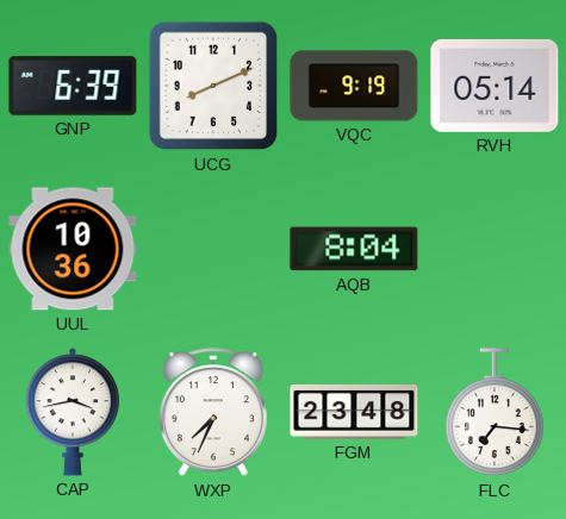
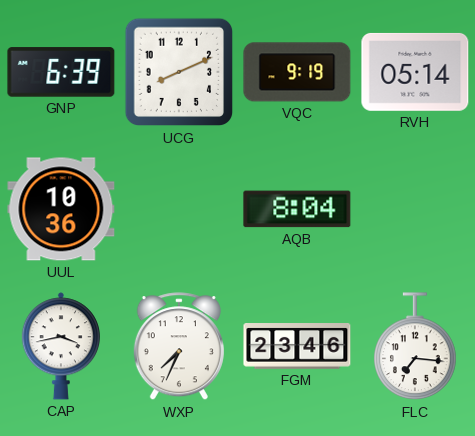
FGM: 23:48 -> 23:46
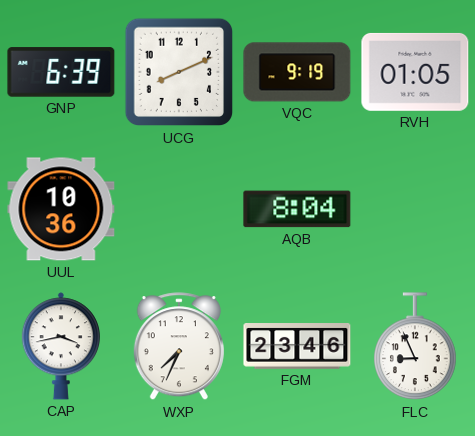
RVH: 05:14 -> 01:05
FLC: 7:16 -> 8:56
